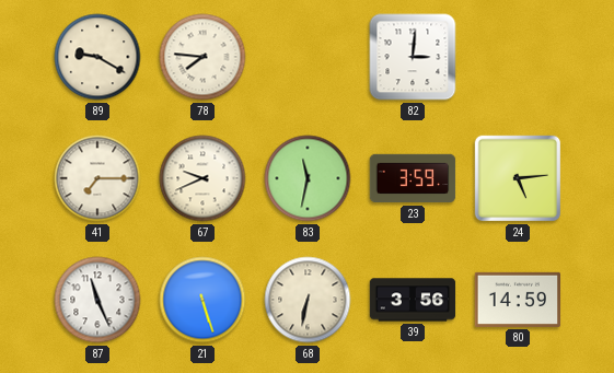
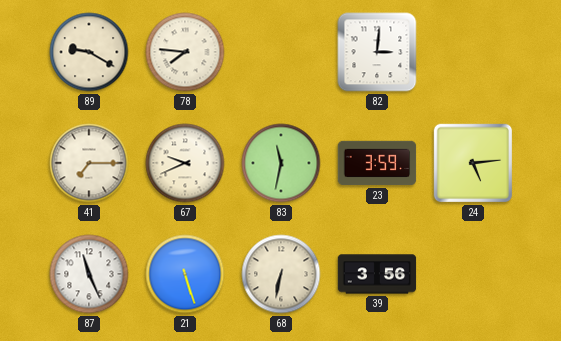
80: 14:59 -> none
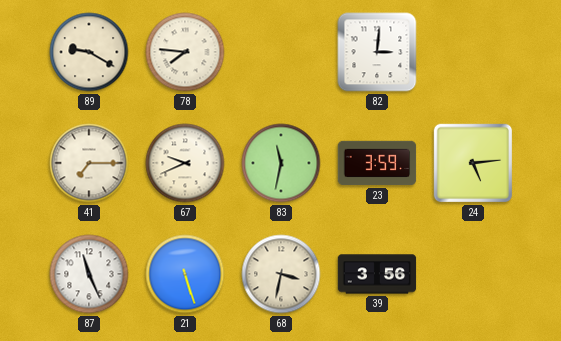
68: 6:32 -> 3:32
